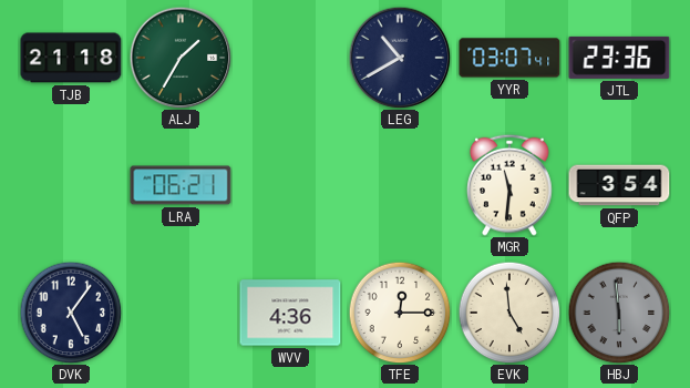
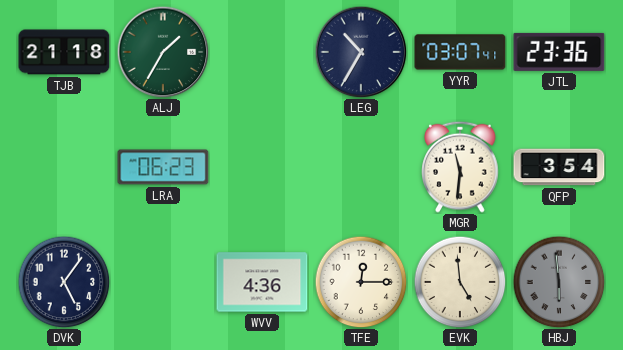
LEG: 10:40 -> 10:35
LRA: 06:21 -> 06:23
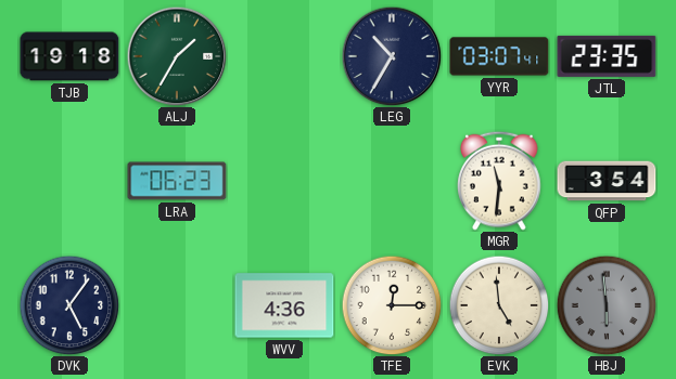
TJB: 21:18 -> 19:18
JTL: 23:36 -> 23:35
